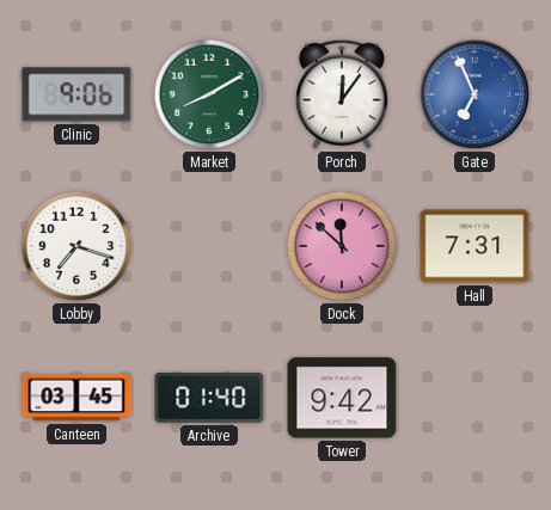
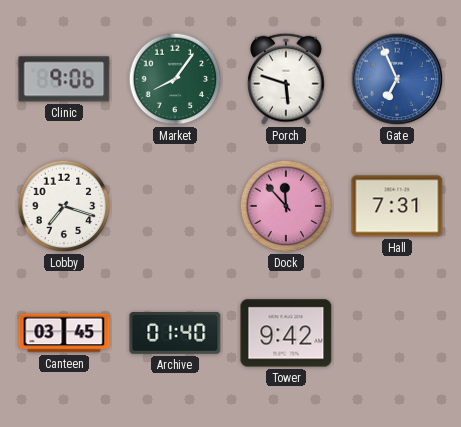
Market: 8:10 -> 8:06
Porch: 12:06 -> 5:48
Dock: 11:52 -> 11:53
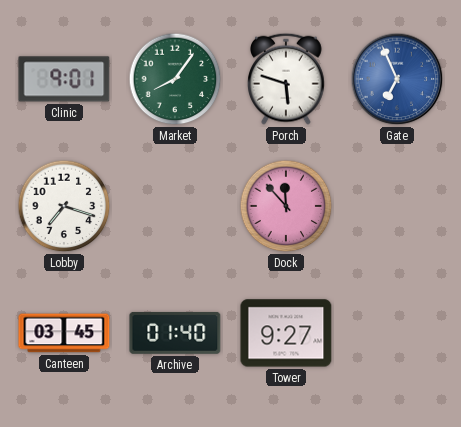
Clinic: 9:06 -> 9:01
Hall: 7:31 -> none
Tower: 9:42 -> 9:27
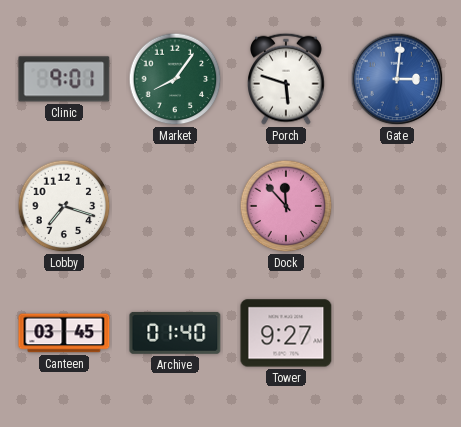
Gate: 6:56 -> 3:01
